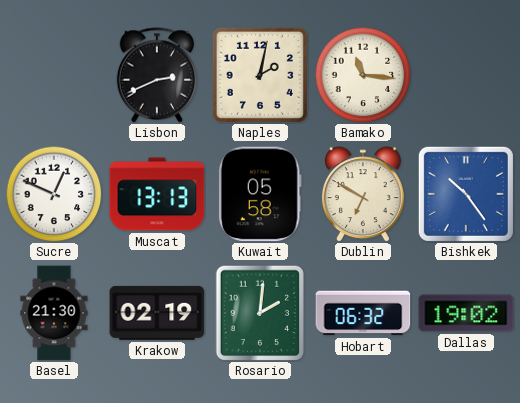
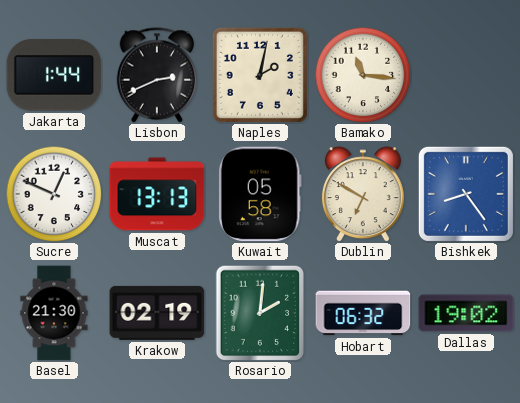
Jakarta: none -> 1:44
Bishkek: 10:24 -> 8:24
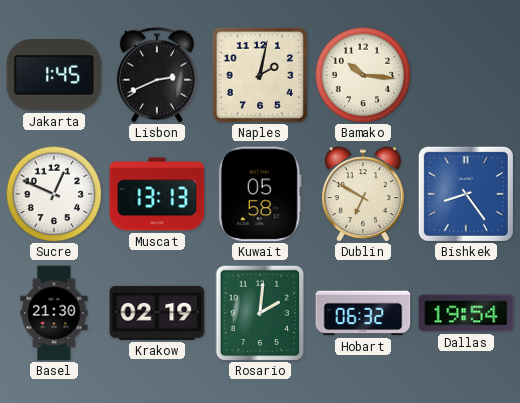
Jakarta: 1:44 -> 1:45
Bamako: 11:16 -> 10:16
Dallas: 19:02 -> 19:54
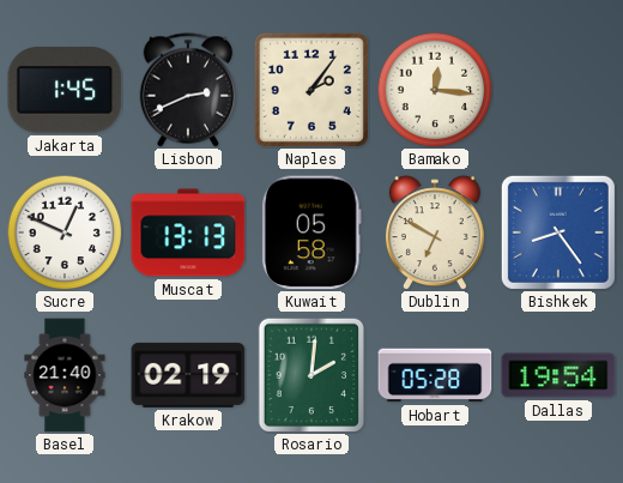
Naples: 2:02 -> 2:06
Bamako: 10:16 -> 12:16
Basel: 21:30 -> 21:40
Hobart: 06:32 -> 05:28
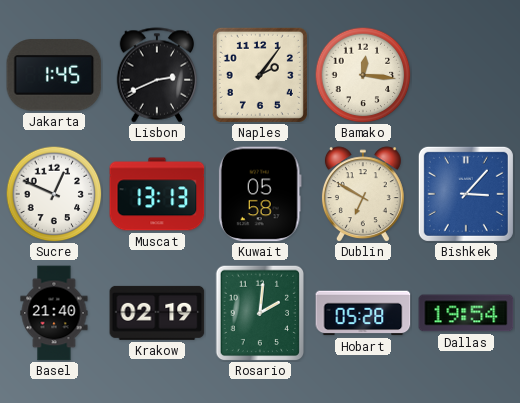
Bishkek: 8:24 -> 3:07
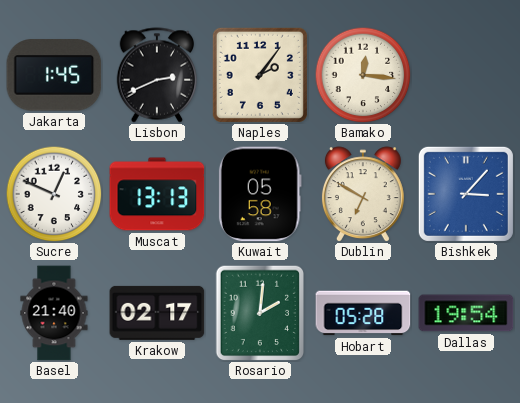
Krakow: 02:19 -> 02:17
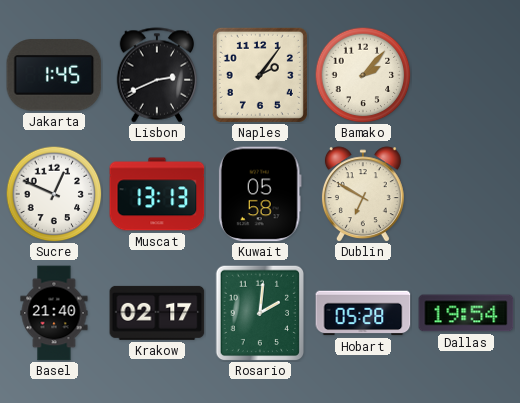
Bamako: 12:16 -> 2:07
Bishkek: 3:07 -> none
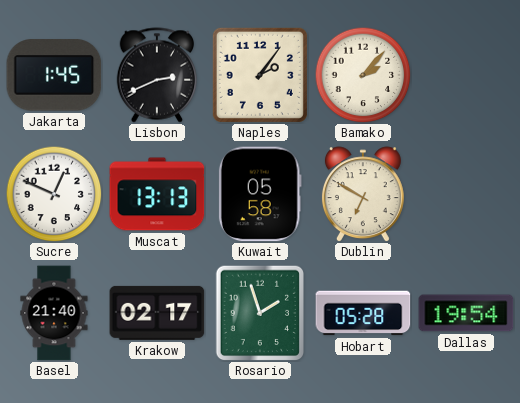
Rosario: 2:01 -> 1:57
